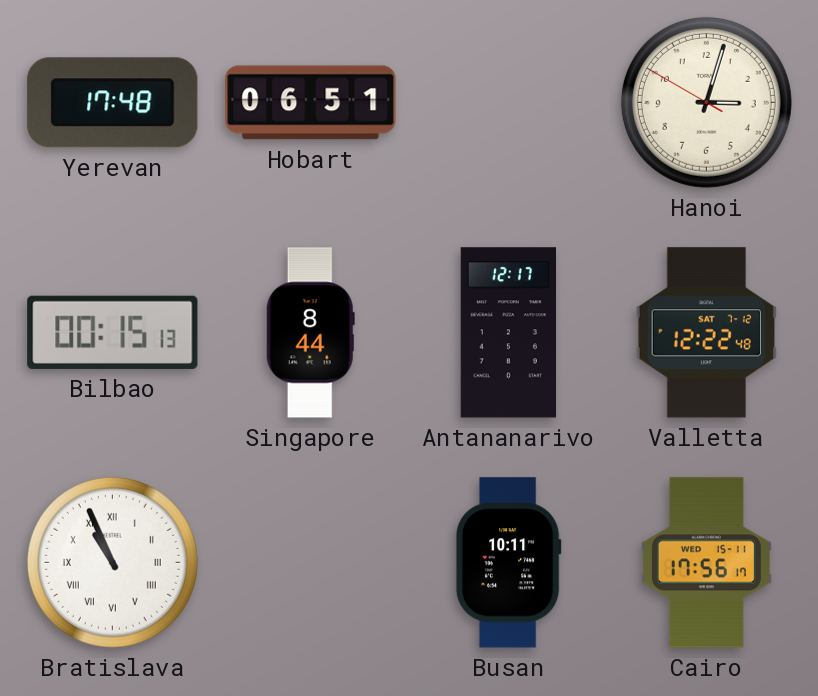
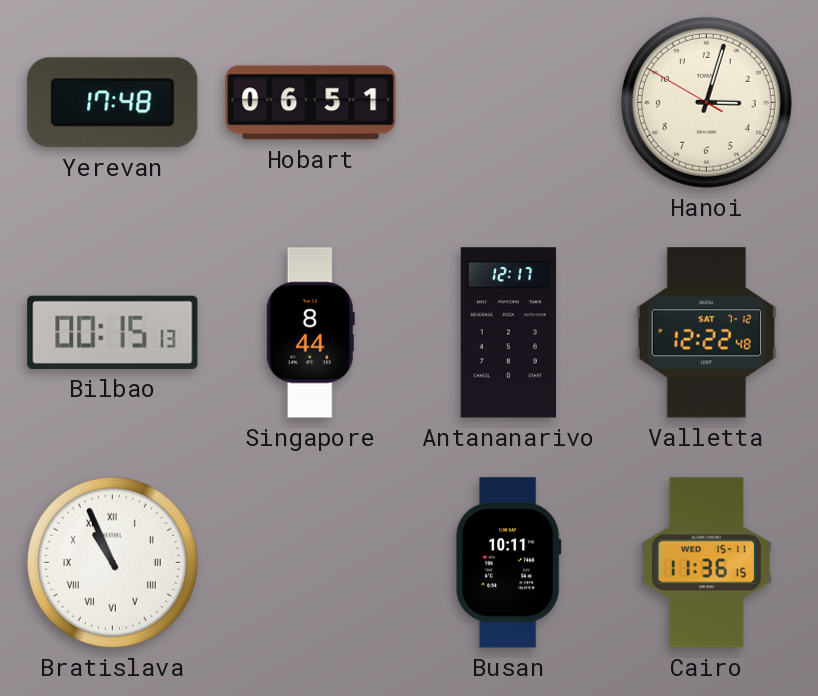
Cairo: 17:56 -> 11:36
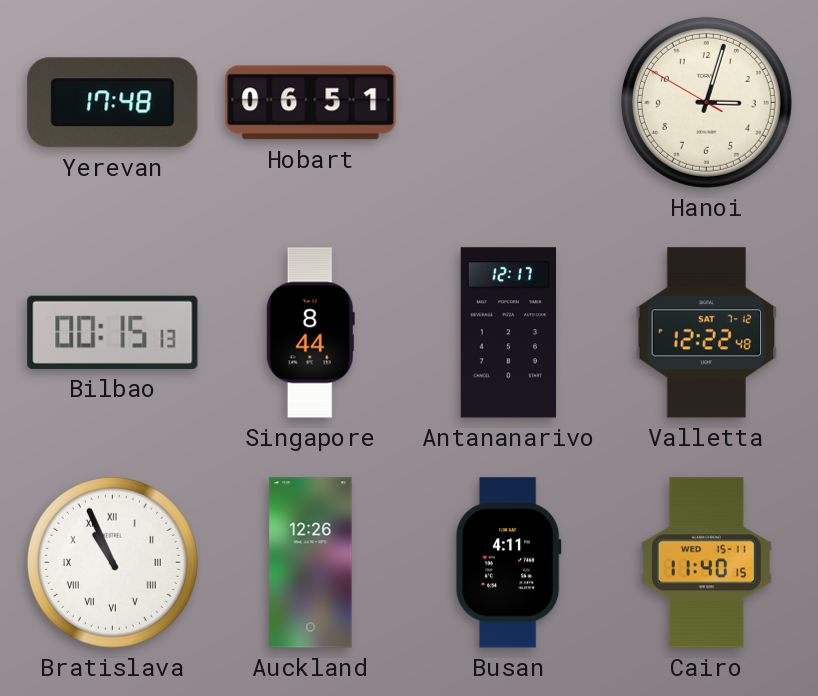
Auckland: none -> 12:26
Busan: 10:11 -> 4:11
Cairo: 11:36 -> 11:40
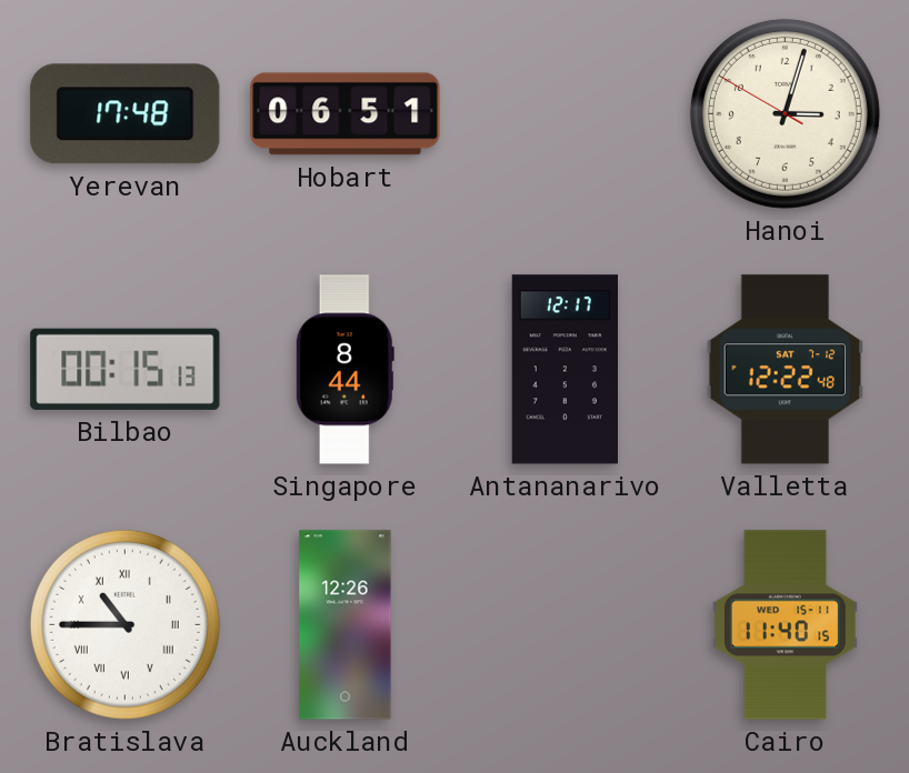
Bratislava: 10:56 -> 10:45
Busan: 4:11 -> none
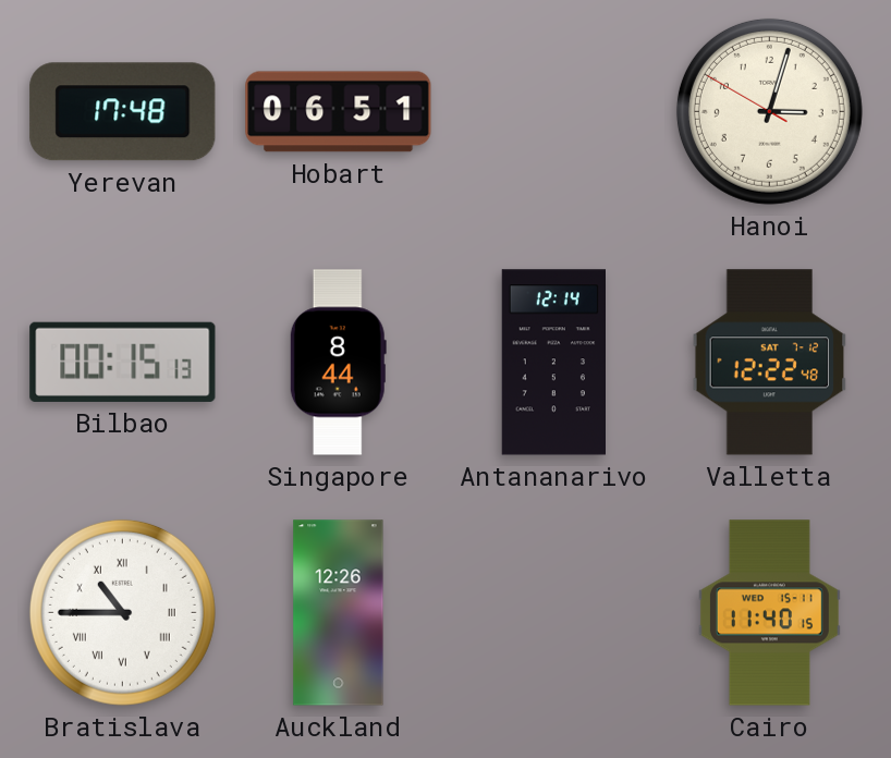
Antananarivo: 12:17 -> 12:14
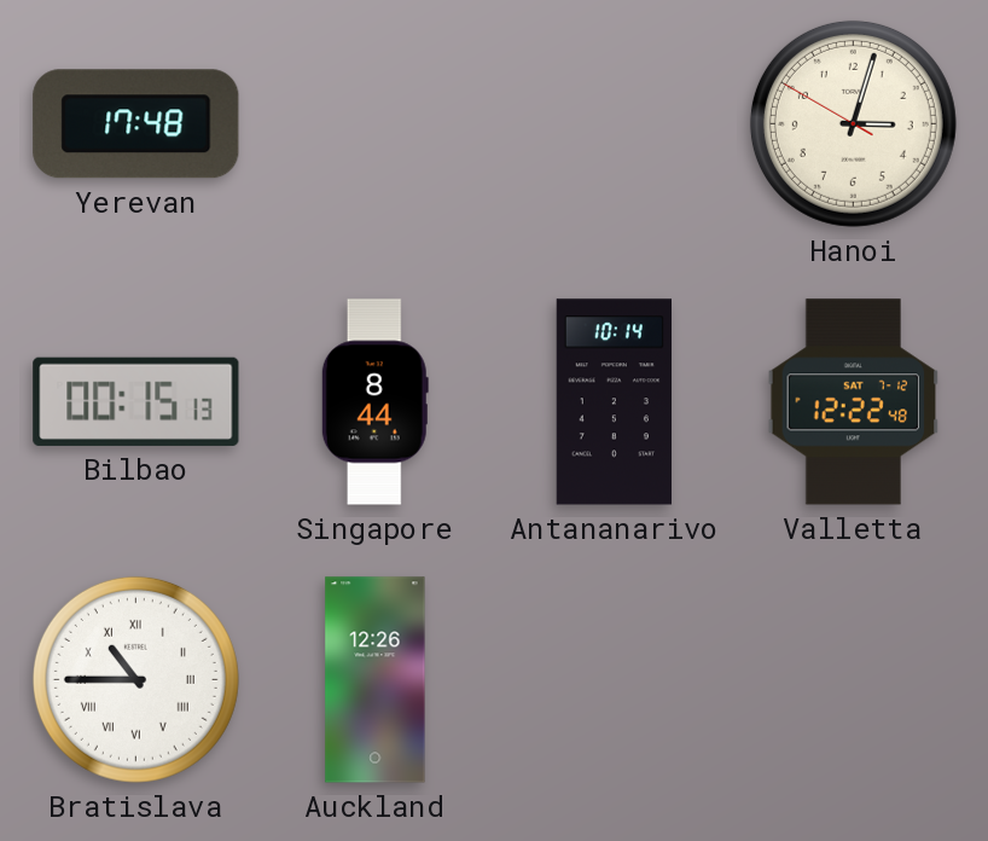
Hobart: 06:51 -> none
Antananarivo: 12:14 -> 10:14
Cairo: 11:40 -> none
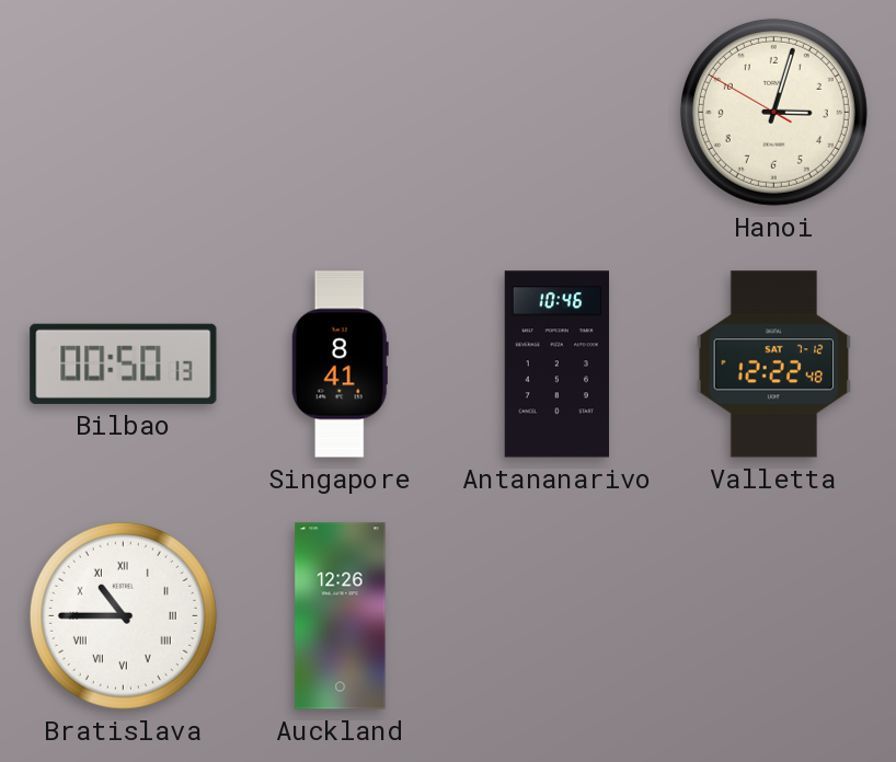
Yerevan: 17:48 -> none
Bilbao: 00:15 -> 00:50
Singapore: 8:44 -> 8:41
Antananarivo: 10:14 -> 10:46
